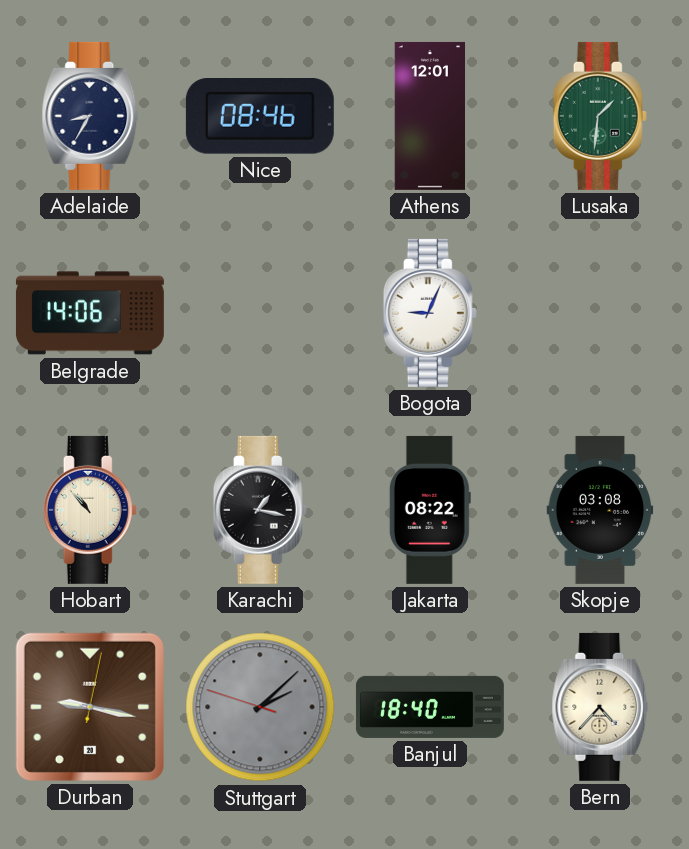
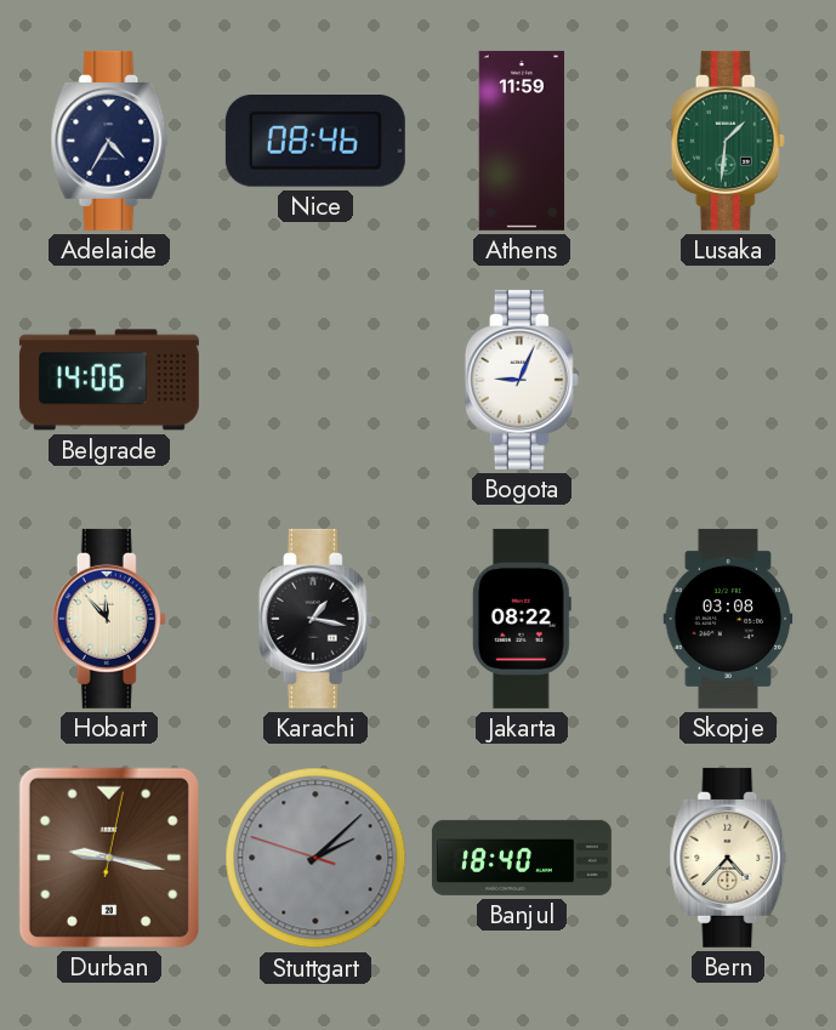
Adelaide: 8:35 -> 4:35
Athens: 12:01 -> 11:59
Hobart: 10:53 -> 11:53
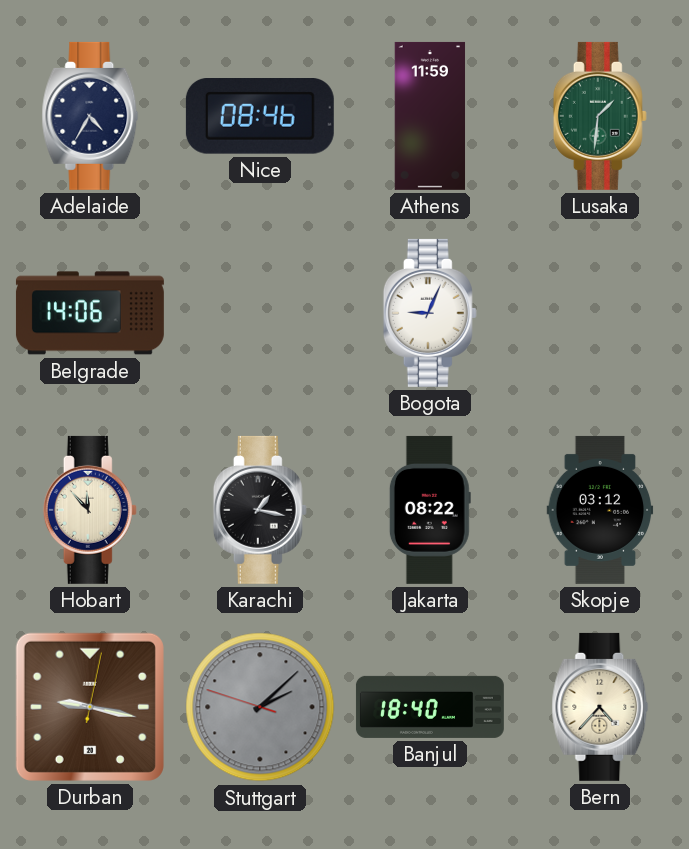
Skopje: 03:08 -> 03:12
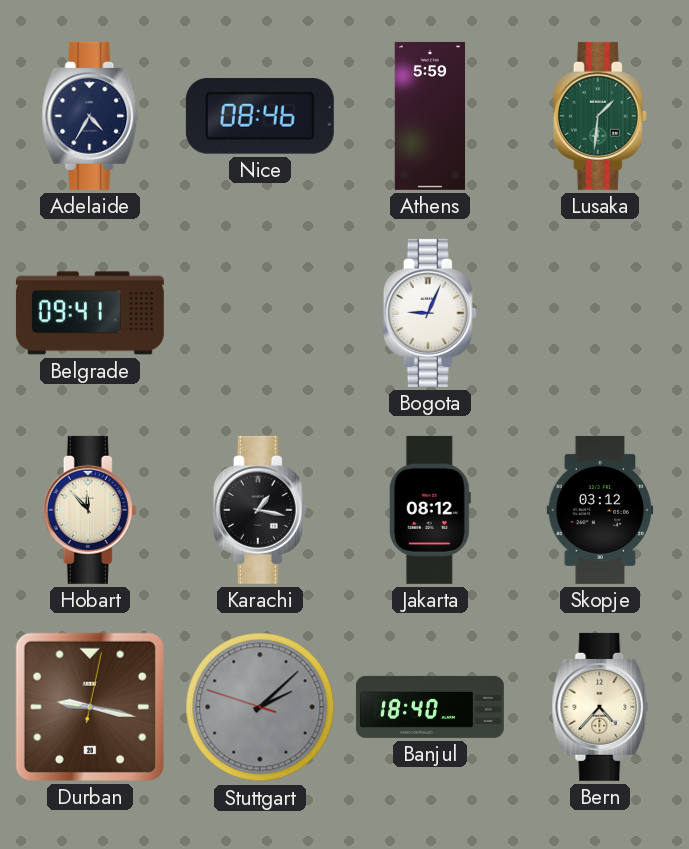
Athens: 11:59 -> 5:59
Belgrade: 14:06 -> 09:41
Jakarta: 08:22 -> 08:12
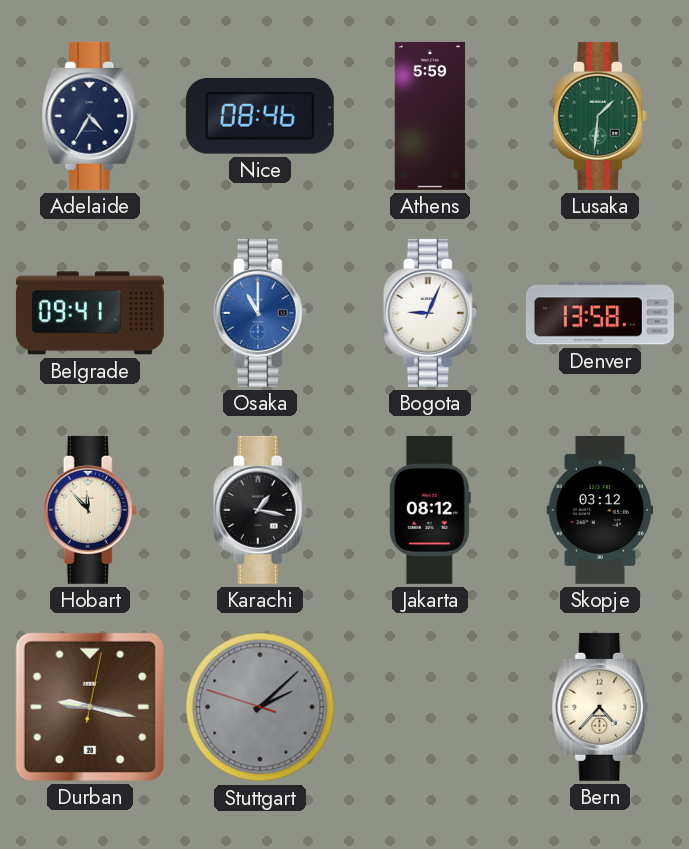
Osaka: none -> 11:00
Denver: none -> 13:58
Banjul: 18:40 -> none
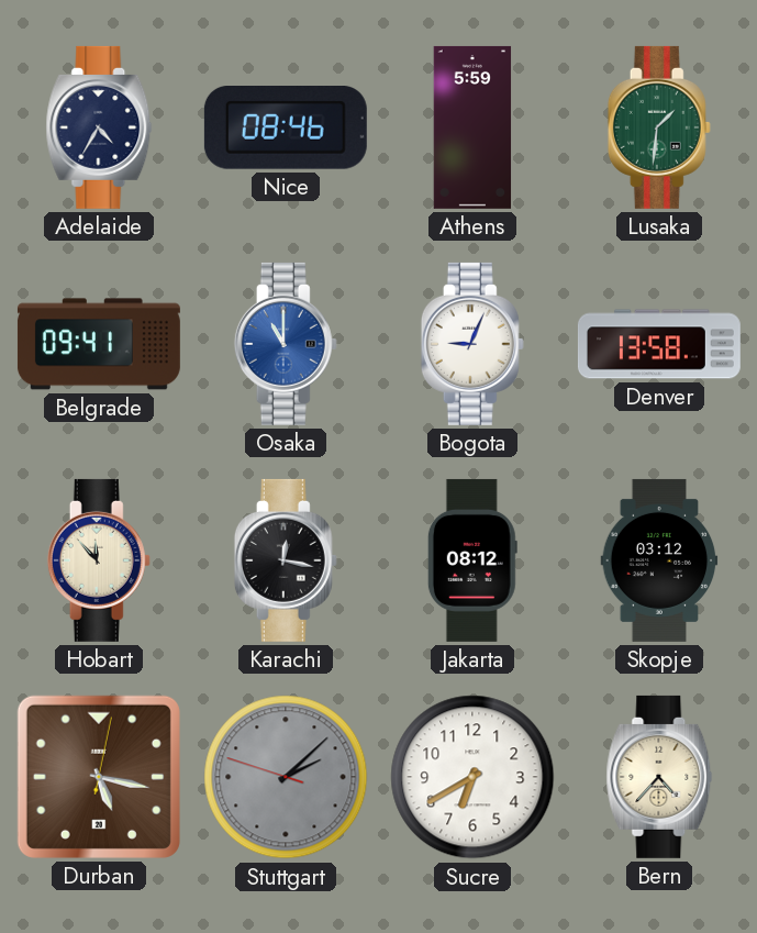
Karachi: 1:17 -> 12:17
Durban: 9:17 -> 5:17
Sucre: none -> 6:40
